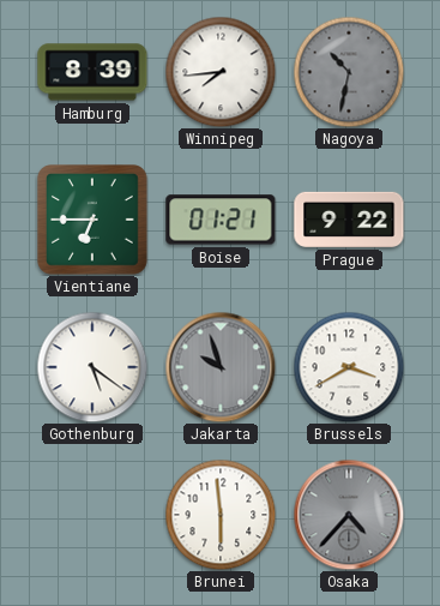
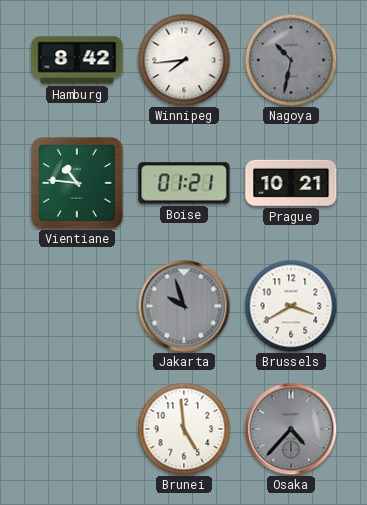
Hamburg: 8:39 -> 8:42
Vientiane: 6:45 -> 10:46
Prague: 9:22 -> 10:21
Gothenburg: 5:21 -> none
Brunei: 5:59 -> 4:59
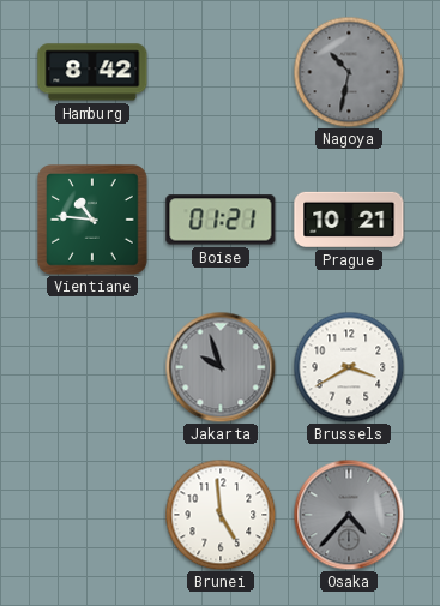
Winnipeg: 7:44 -> none
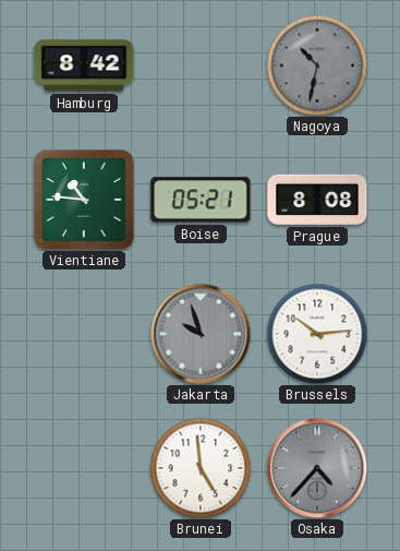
Boise: 01:21 -> 05:21
Prague: 10:21 -> 8:08
Brussels: 3:40 -> 10:14
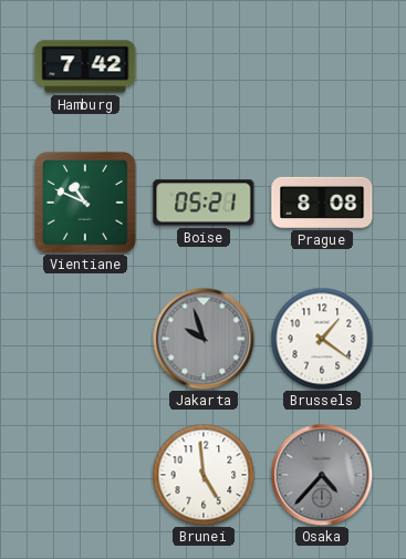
Hamburg: 8:42 -> 7:42
Nagoya: 10:32 -> none
Vientiane: 10:46 -> 10:49
Brussels: 10:14 -> 1:21
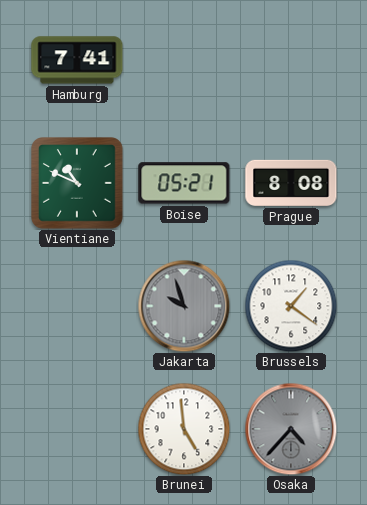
Hamburg: 7:42 -> 7:41
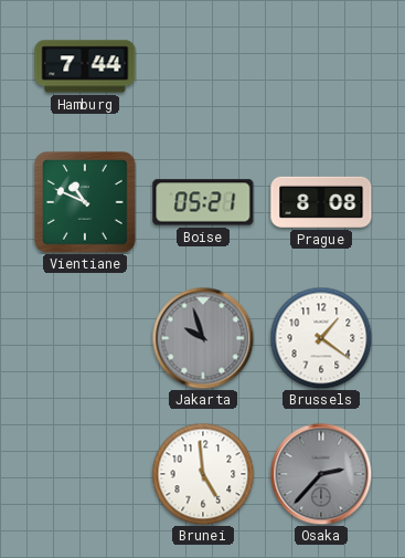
Hamburg: 7:41 -> 7:44
Osaka: 4:37 -> 2:37
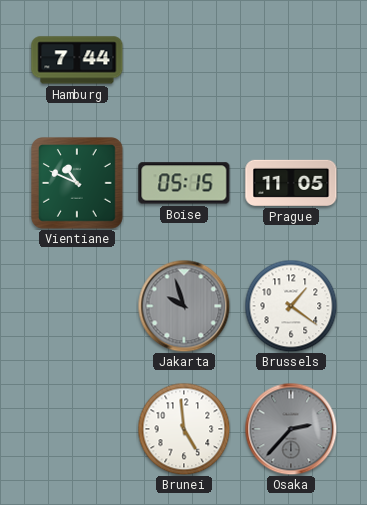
Boise: 05:21 -> 05:15
Prague: 8:08 -> 11:05
